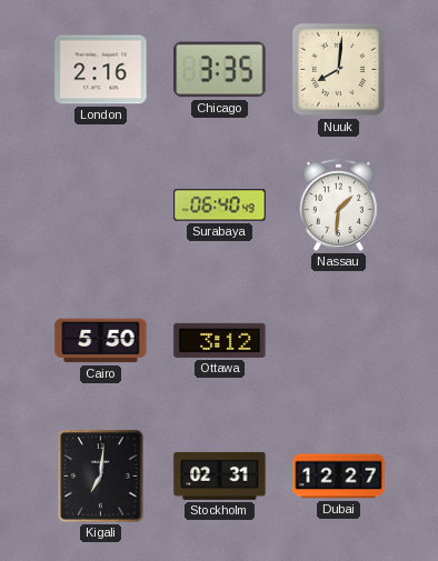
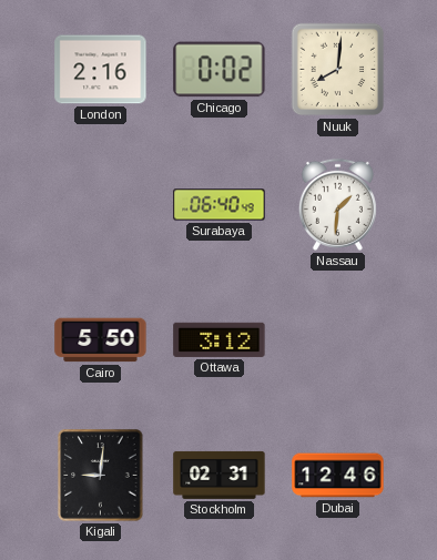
Chicago: 3:35 -> 0:02
Kigali: 7:01 -> 9:01
Dubai: 12:27 -> 12:46
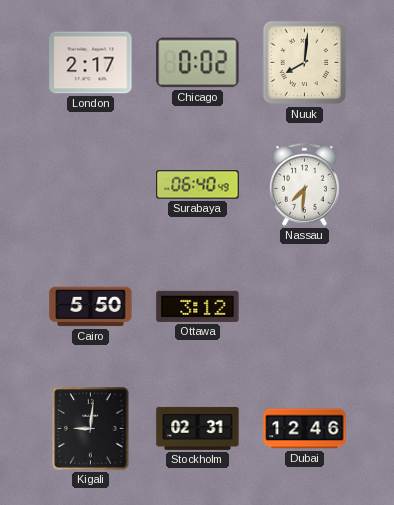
London: 2:16 -> 2:17
Nassau: 1:31 -> 7:31
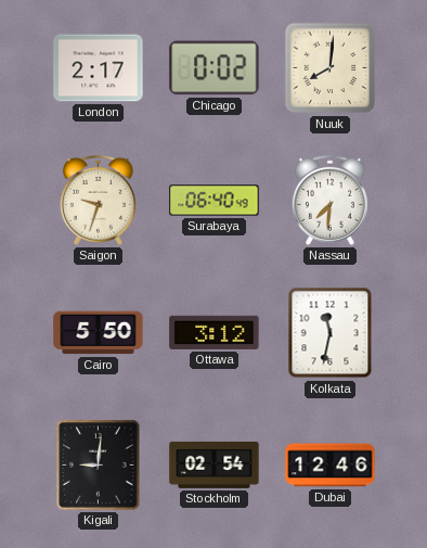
Saigon: none -> 9:33
Kolkata: none -> 11:32
Stockholm: 02:31 -> 02:54
